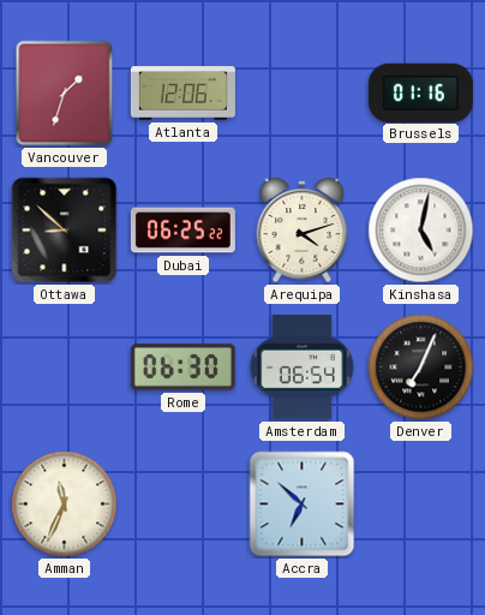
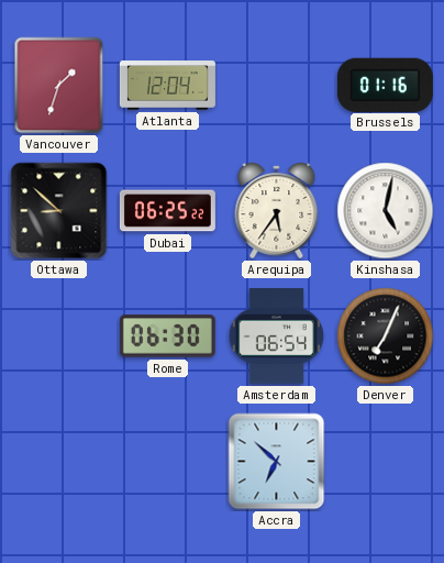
Atlanta: 12:06 -> 12:04
Arequipa: 4:12 -> 5:36
Amman: 11:34 -> none
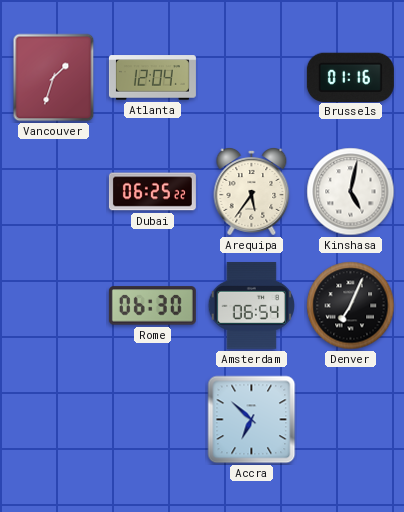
Ottawa: 8:52 -> none
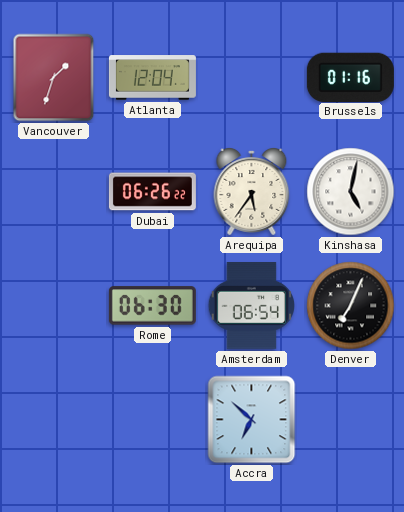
Dubai: 06:25 -> 06:26
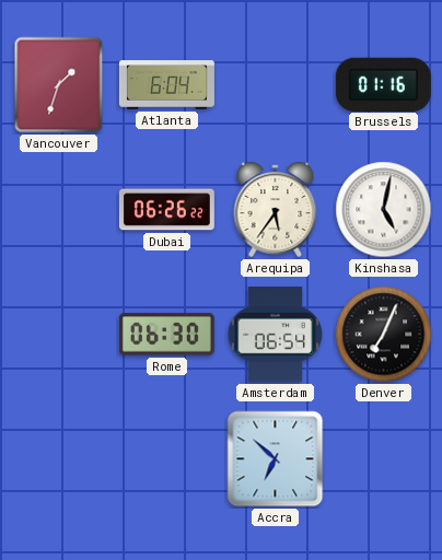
Atlanta: 12:04 -> 6:04
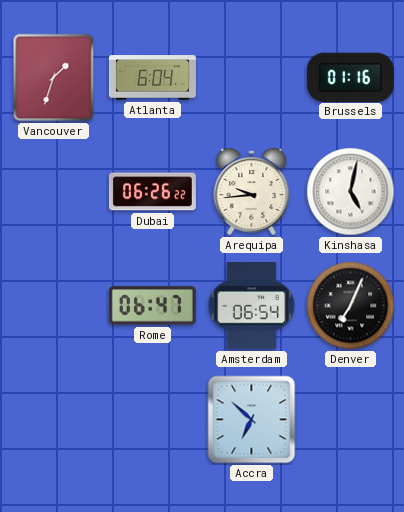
Arequipa: 5:36 -> 9:44
Rome: 06:30 -> 06:47
